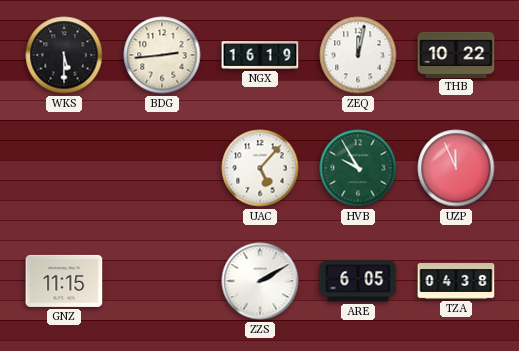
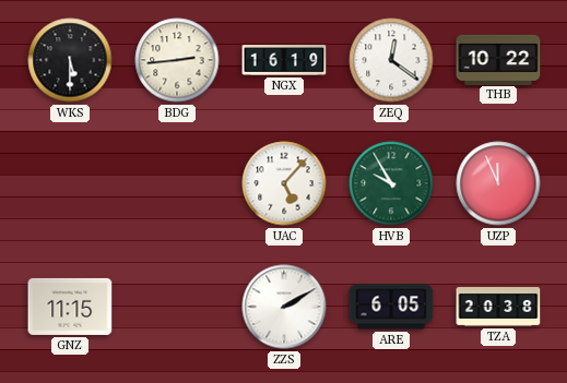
ZEQ: 12:02 -> 12:21
TZA: 04:38 -> 20:38
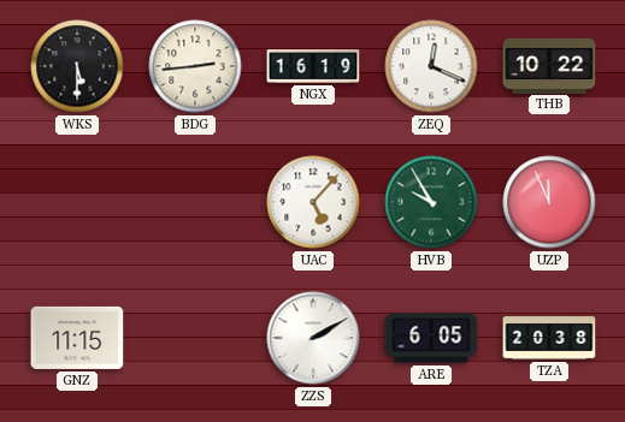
ZEQ: 12:21 -> 12:19
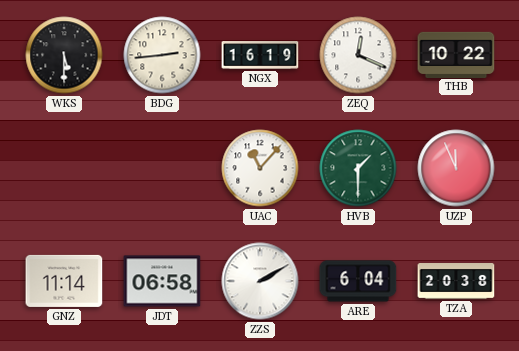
UAC: 5:07 -> 11:07
HVB: 9:55 -> 1:30
GNZ: 11:15 -> 11:14
JDT: none -> 06:58
ARE: 6:05 -> 6:04
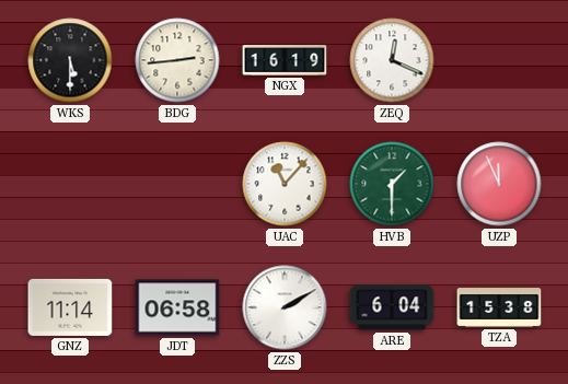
THB: 10:22 -> none
TZA: 20:38 -> 15:38
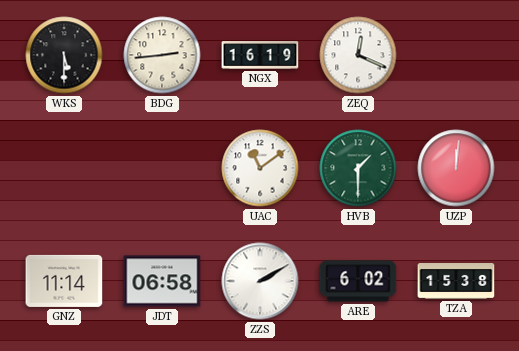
UAC: 11:07 -> 11:09
UZP: 11:56 -> 12:01
ARE: 6:04 -> 6:02
